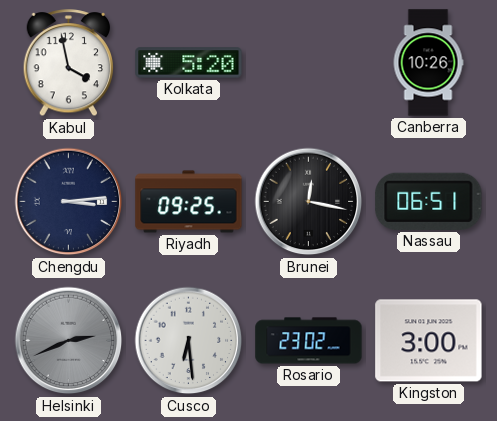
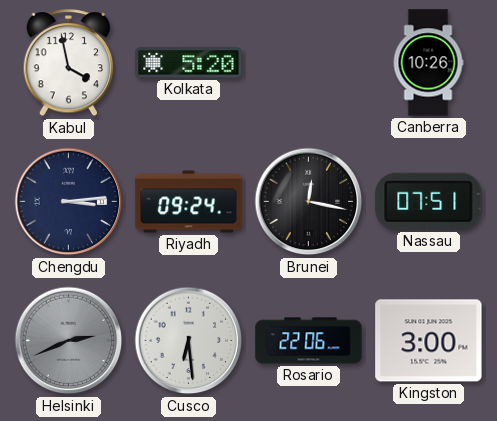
Riyadh: 09:25 -> 09:24
Nassau: 06:51 -> 07:51
Rosario: 23:02 -> 22:06
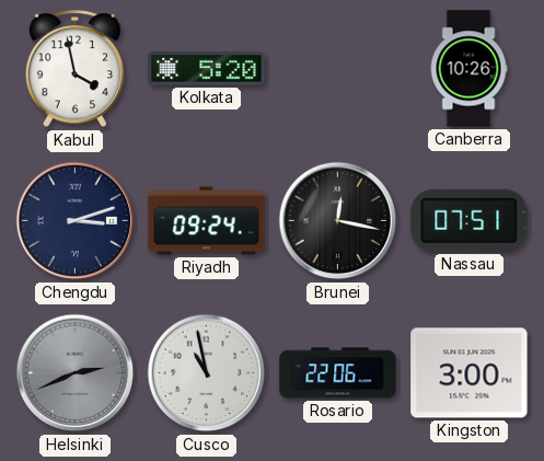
Chengdu: 3:14 -> 3:12
Cusco: 6:29 -> 10:58
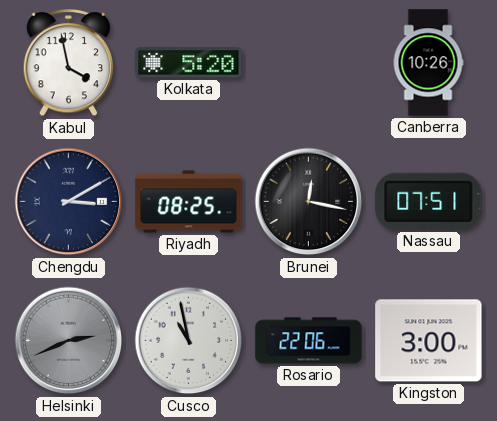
Chengdu: 3:12 -> 3:10
Riyadh: 09:24 -> 08:25
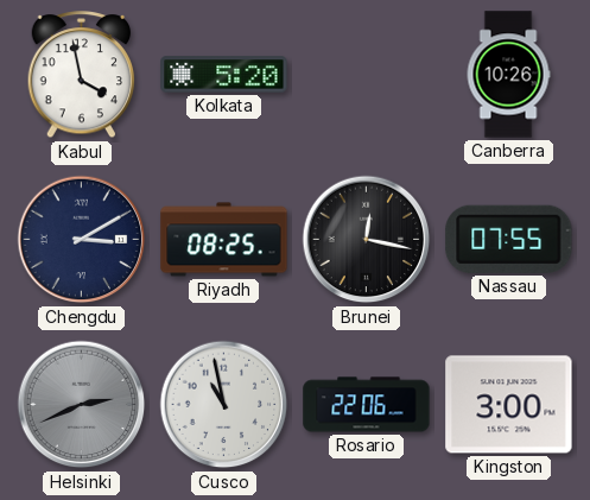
Nassau: 07:51 -> 07:55
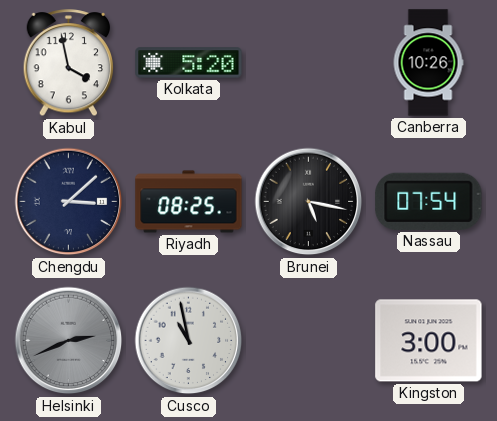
Chengdu: 3:10 -> 3:08
Brunei: 12:17 -> 5:17
Nassau: 07:55 -> 07:54
Rosario: 22:06 -> none
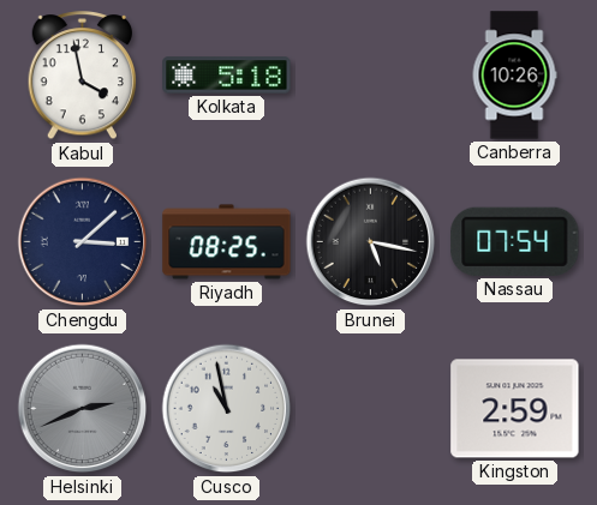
Kolkata: 5:20 -> 5:18
Kingston: 3:00 -> 2:59
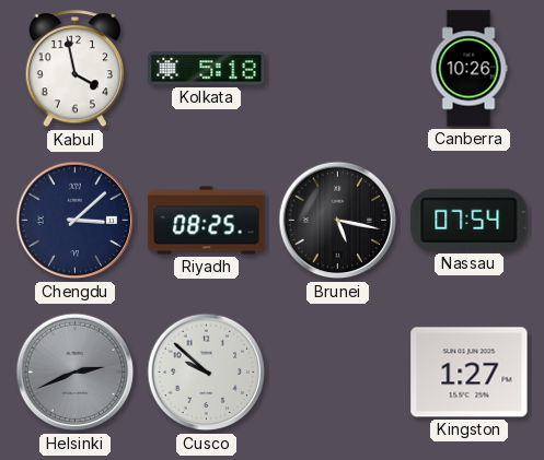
Cusco: 10:58 -> 9:52
Kingston: 2:59 -> 1:27
